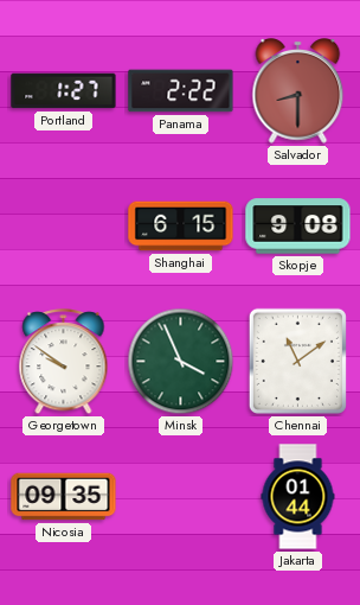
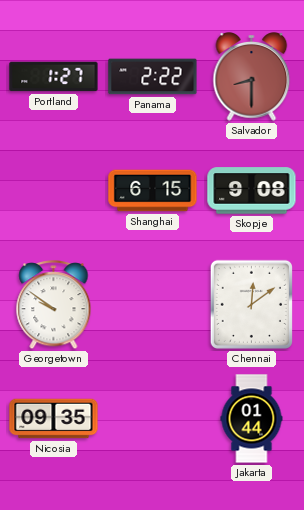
Minsk: 3:56 -> none
Chennai: 11:09 -> 12:09
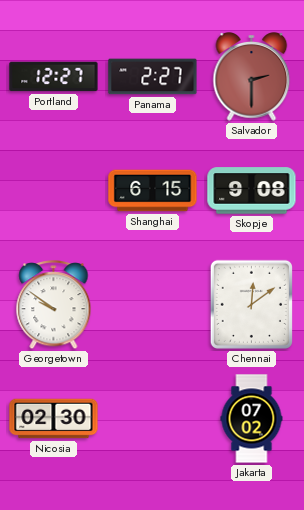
Portland: 1:27 -> 12:27
Panama: 2:22 -> 2:27
Salvador: 8:30 -> 2:30
Nicosia: 09:35 -> 02:30
Jakarta: 01:44 -> 07:02
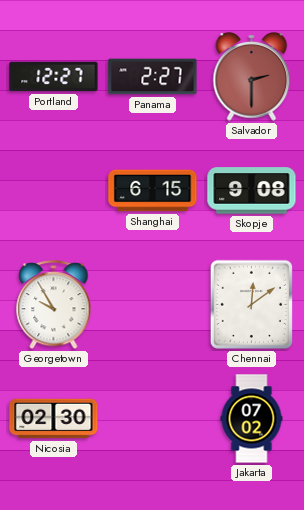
Georgetown: 9:51 -> 9:55
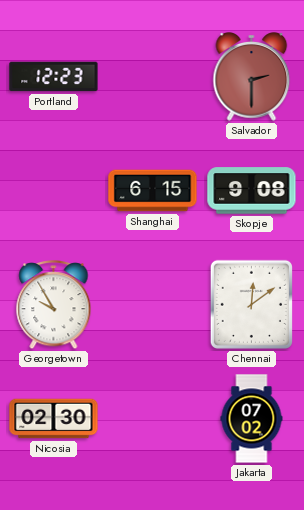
Portland: 12:27 -> 12:23
Panama: 2:27 -> none
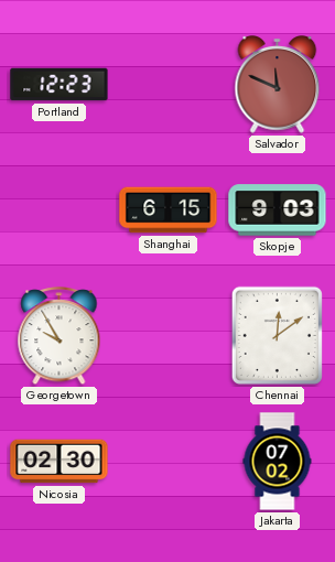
Salvador: 2:30 -> 11:49
Skopje: 9:08 -> 9:03
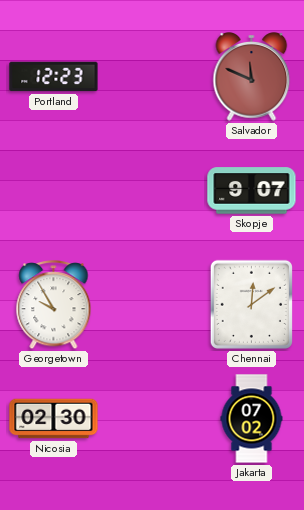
Shanghai: 6:15 -> none
Skopje: 9:03 -> 9:07
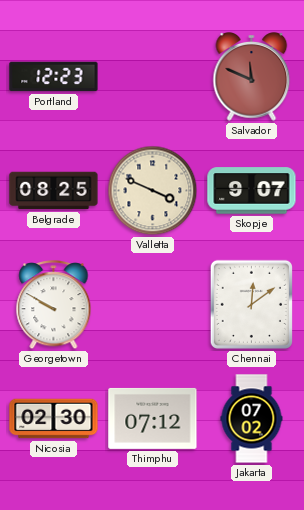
Belgrade: none -> 08:25
Valletta: none -> 3:49
Georgetown: 9:55 -> 9:50
Thimphu: none -> 07:12
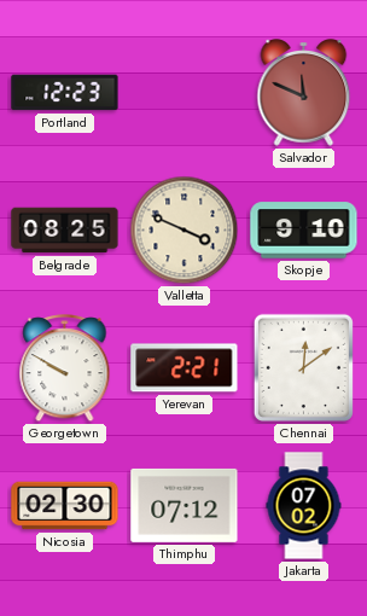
Skopje: 9:07 -> 9:10
Yerevan: none -> 2:21
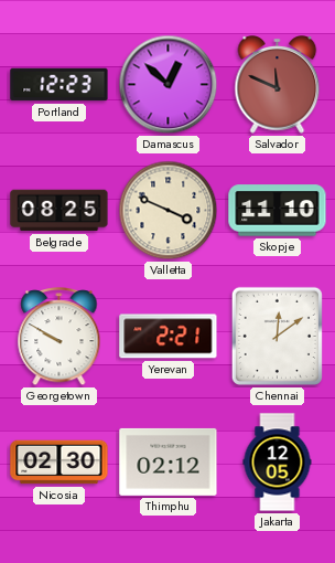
Damascus: none -> 12:52
Skopje: 9:10 -> 11:10
Thimphu: 07:12 -> 02:12
Jakarta: 07:02 -> 12:05
